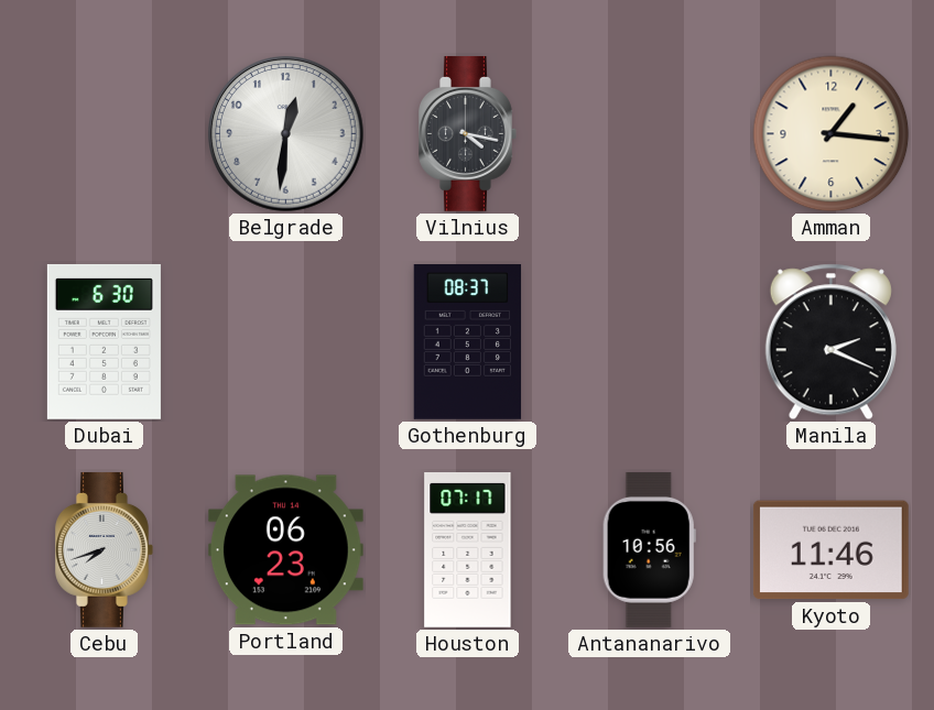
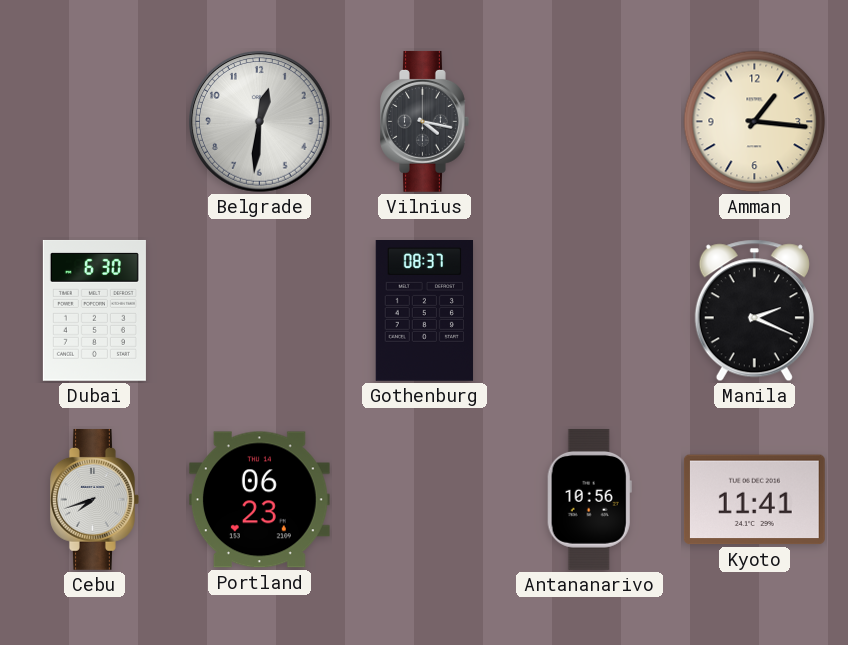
Houston: 07:17 -> none
Kyoto: 11:46 -> 11:41
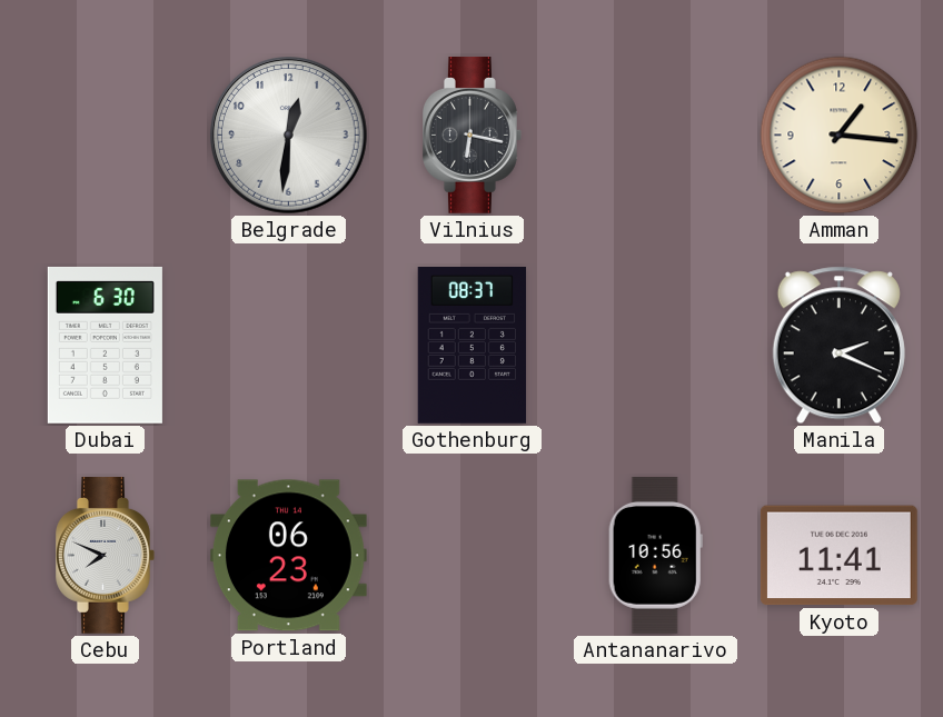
Vilnius: 4:17 -> 6:17
Cebu: 7:42 -> 7:49
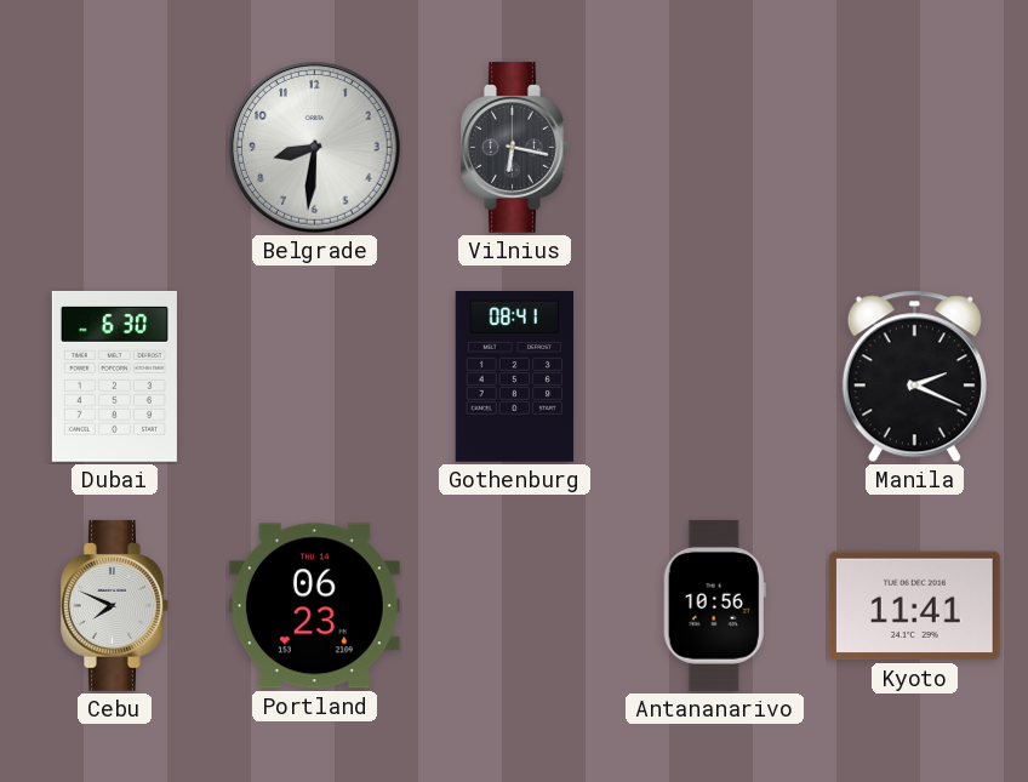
Belgrade: 12:31 -> 8:31
Amman: 1:16 -> none
Gothenburg: 08:37 -> 08:41
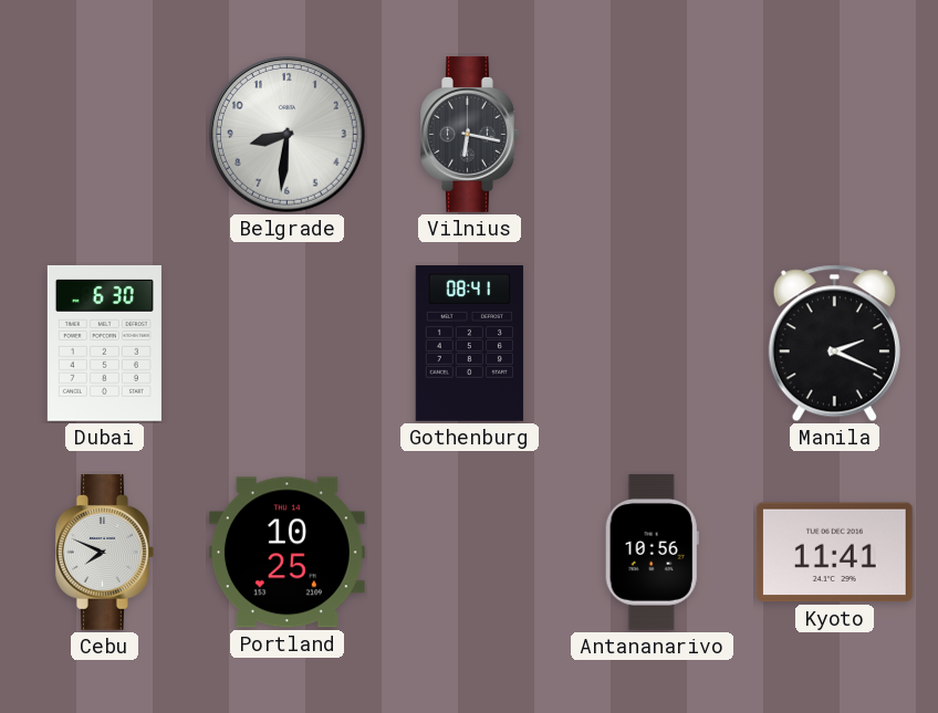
Portland: 06:23 -> 10:25
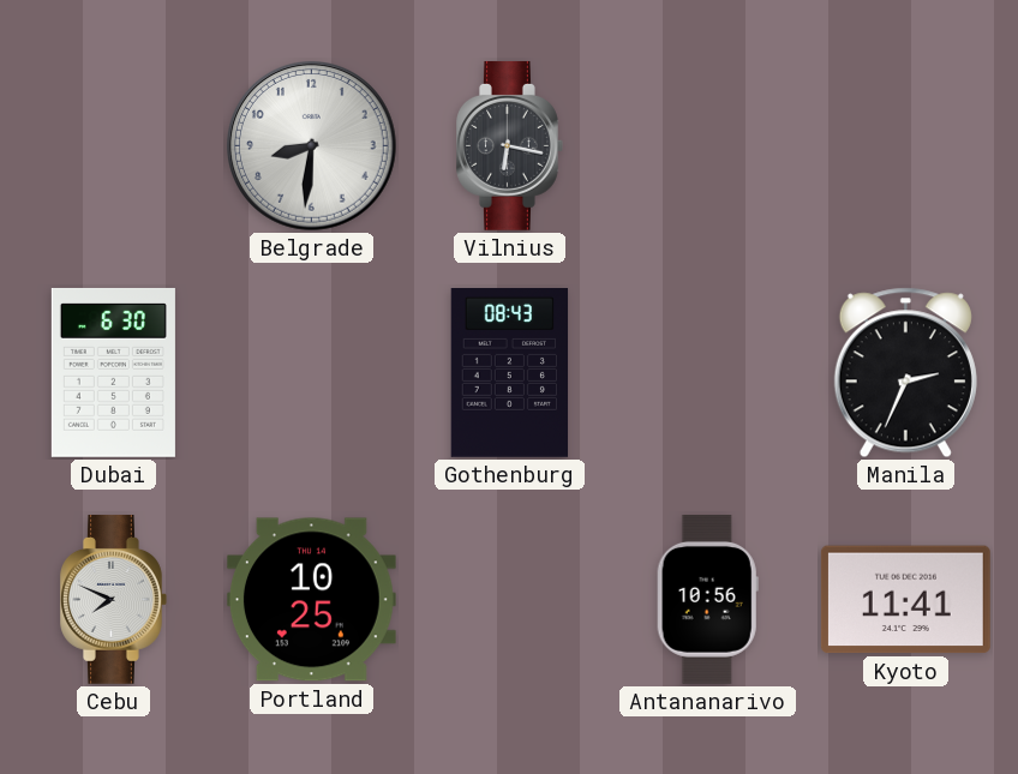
Gothenburg: 08:41 -> 08:43
Manila: 2:19 -> 2:34
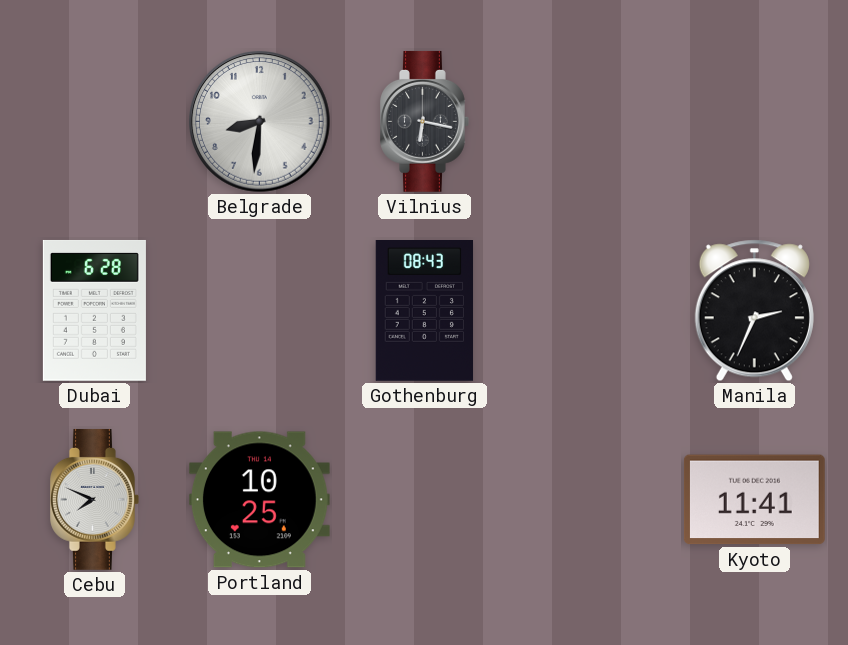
Dubai: 6:30 -> 6:28
Antananarivo: 10:56 -> none
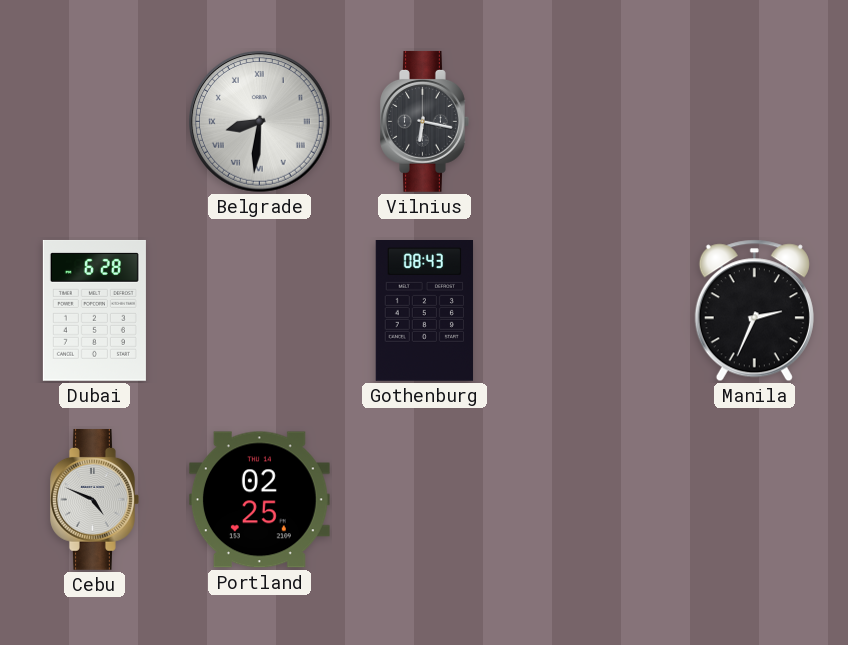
Belgrade numerals: Arabic -> Roman
Cebu: 7:49 -> 4:49
Portland: 10:25 -> 02:25
Kyoto: 11:41 -> none
